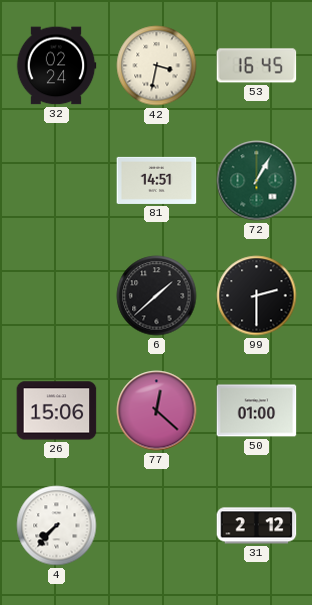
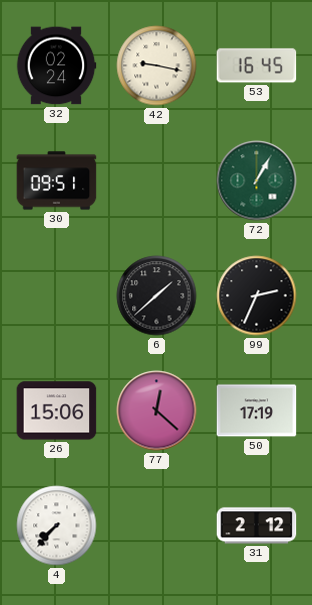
42: 3:32 -> 9:17
30: none -> 09:51
81: 14:51 -> none
99: 2:30 -> 2:34
50: 01:00 -> 17:19
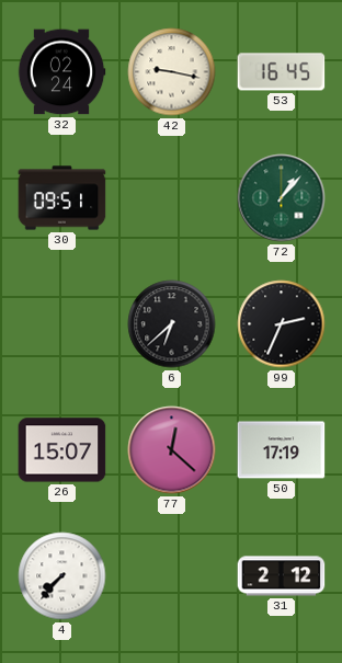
72: 1:05 -> 1:07
6: 1:38 -> 6:38
26: 15:06 -> 15:07
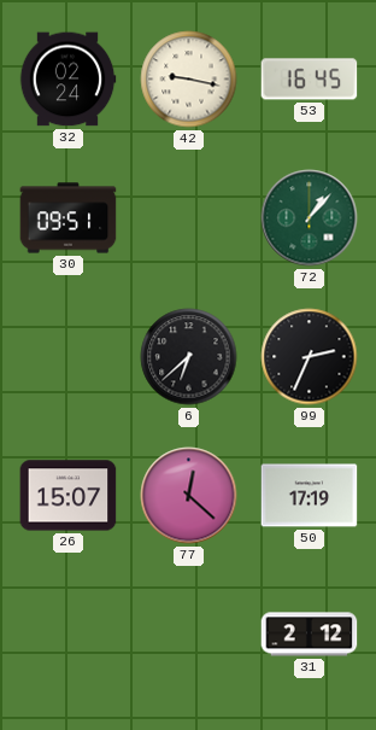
4: 7:37 -> none
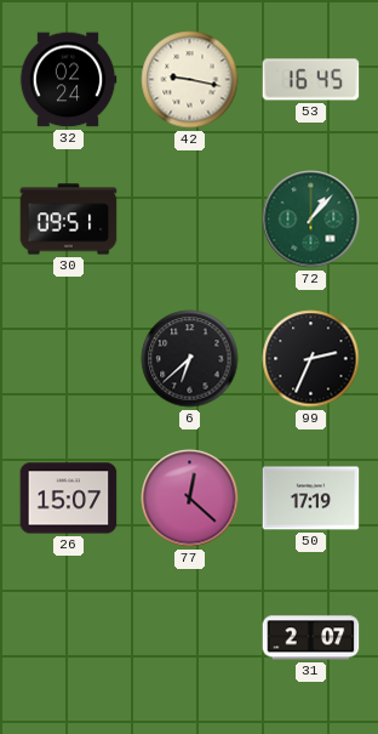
31: 2:12 -> 2:07
